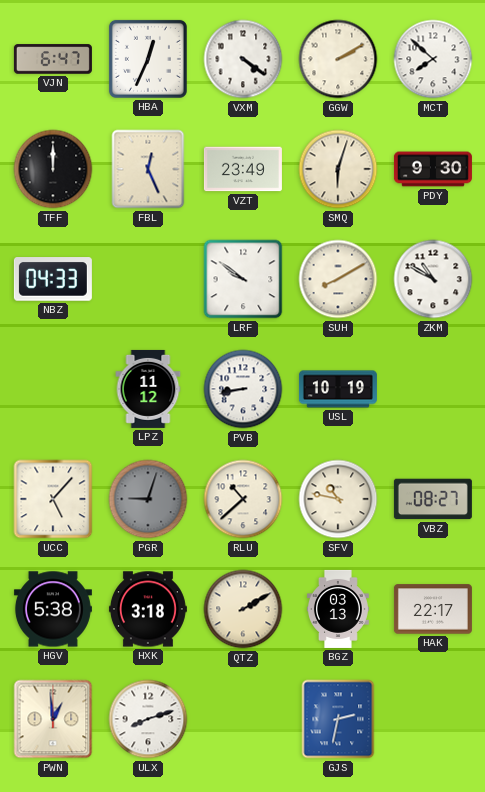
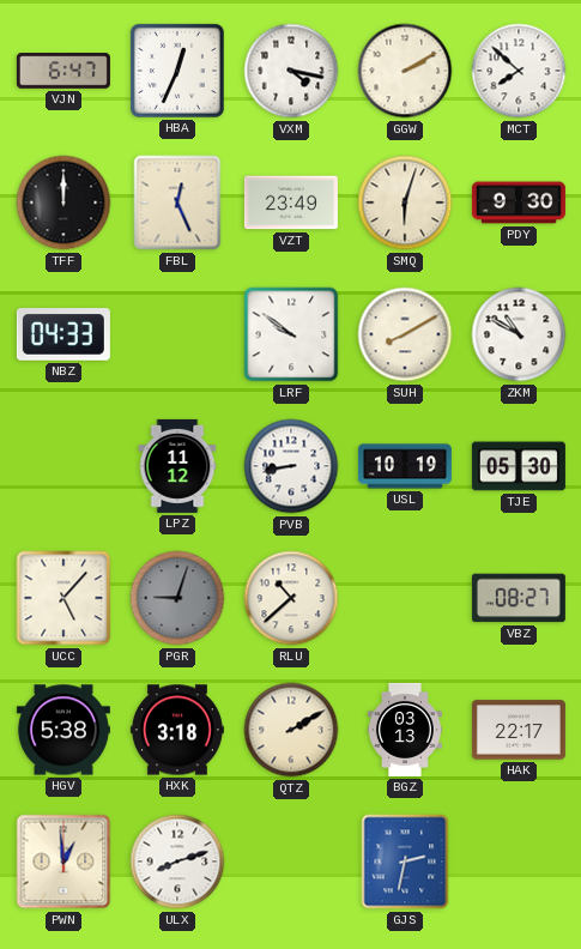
VXM: 4:21 -> 4:17
TJE: none -> 05:30
SFV: 10:47 -> none
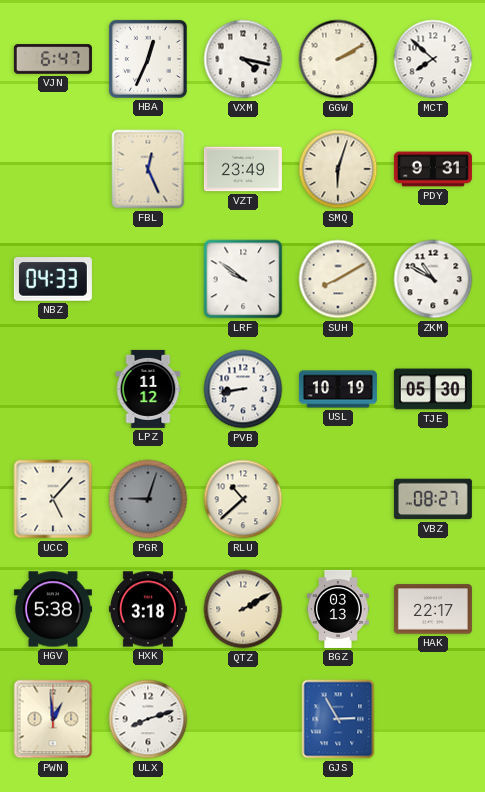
TFF: 12:00 -> none
PDY: 9:30 -> 9:31
GJS: 2:32 -> 2:55
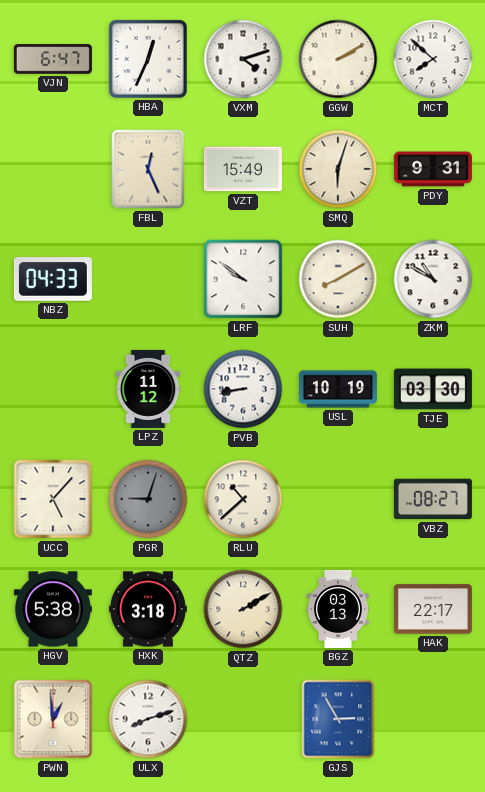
VXM: 4:17 -> 4:12
VZT: 23:49 -> 15:49
TJE: 05:30 -> 03:30
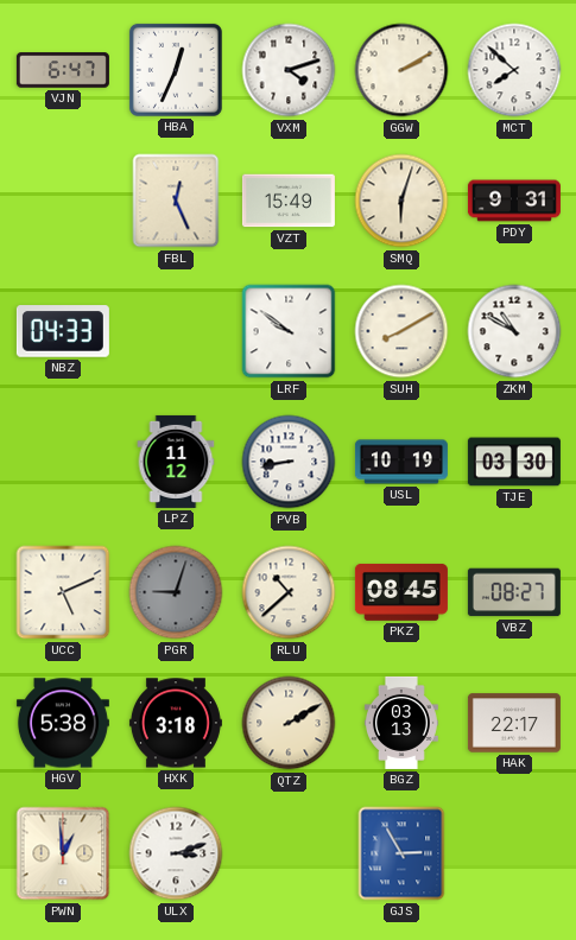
UCC: 5:07 -> 5:11
PKZ: none -> 08:45
ULX: 8:12 -> 3:12
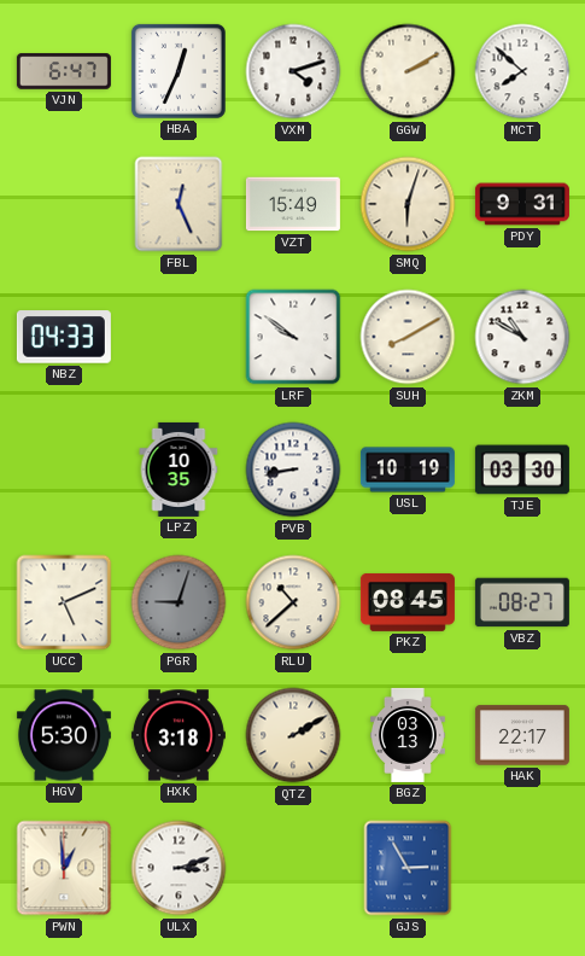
LPZ: 11:12 -> 10:35
HGV: 5:38 -> 5:30
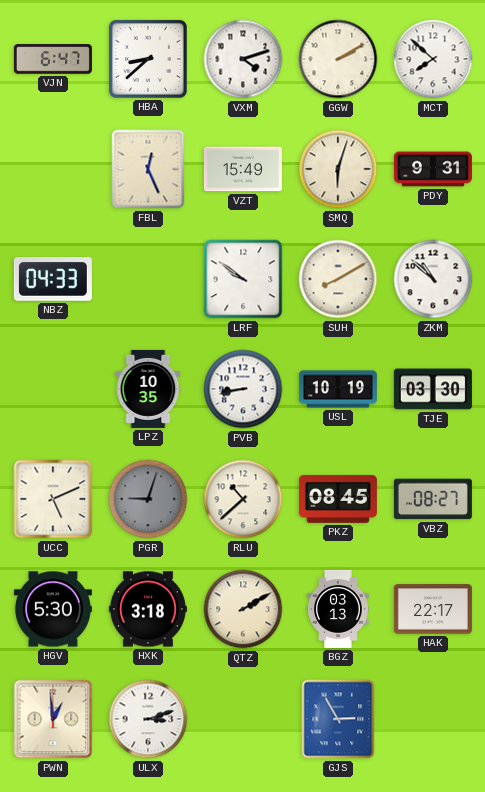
HBA: 12:34 -> 8:38
ZKM: 10:50 -> 10:52
